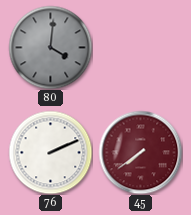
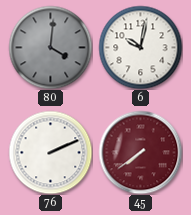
6: none -> 10:02
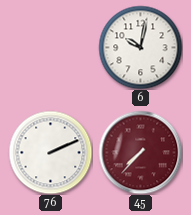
80: 4:01 -> none
45: 7:39 -> 7:37
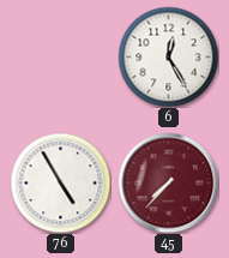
6: 10:02 -> 12:25
76: 2:11 -> 4:55
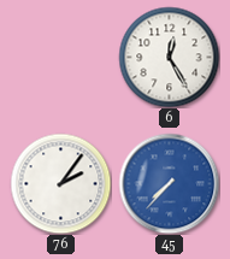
76: 4:55 -> 2:06
45 dial: burgundy -> blue
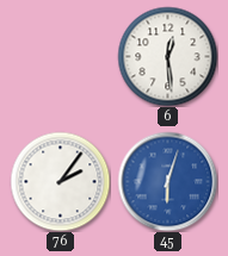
6: 12:25 -> 12:29
45: 7:37 -> 6:03
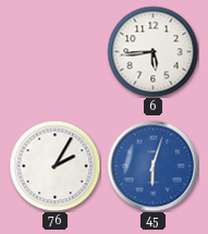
6: 12:29 -> 5:44
76: 2:06 -> 2:05
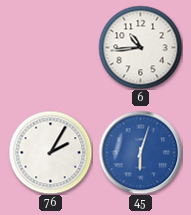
6: 5:44 -> 10:44
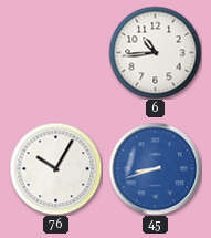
76: 2:05 -> 10:05
45: 6:03 -> 8:42
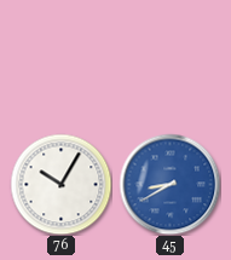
6: 10:44 -> none
45: 8:42 -> 8:40
